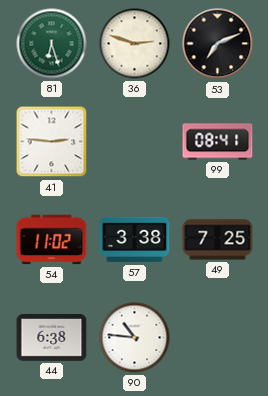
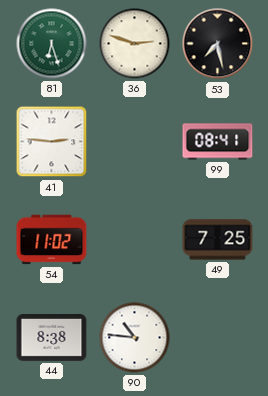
53: 7:11 -> 7:28
57: 3:38 -> none
44: 6:38 -> 8:38
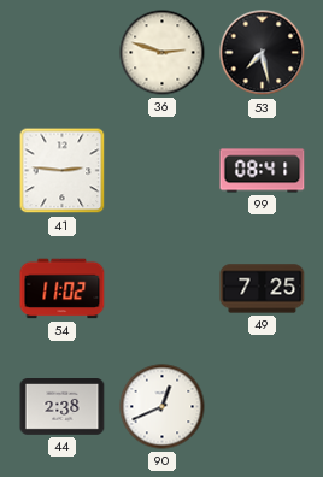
81: 6:27 -> none
44: 8:38 -> 2:38
90: 10:46 -> 12:41
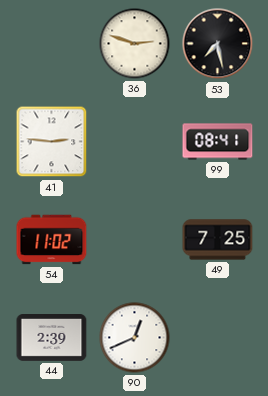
44: 2:38 -> 2:39
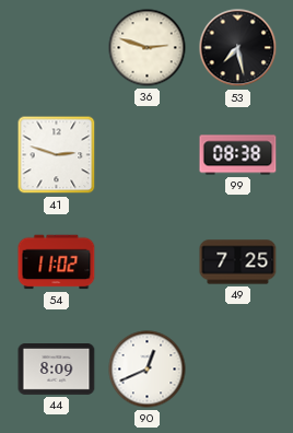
41: 2:46 -> 2:48
99: 08:41 -> 08:38
44: 2:39 -> 8:09
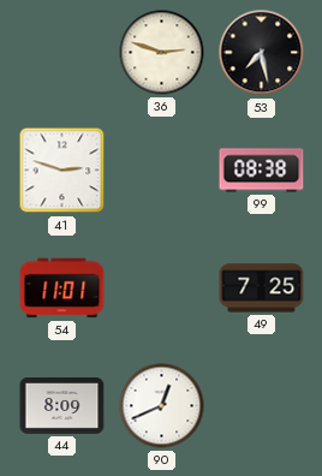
54: 11:02 -> 11:01
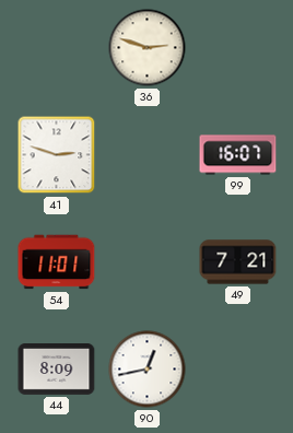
53: 7:28 -> none
99: 08:38 -> 16:07
49: 7:25 -> 7:21
90: 12:41 -> 12:43
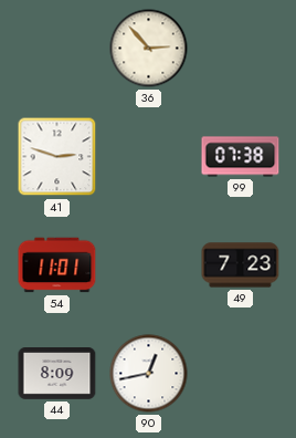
36: 2:48 -> 2:53
99: 16:07 -> 07:38
49: 7:21 -> 7:23
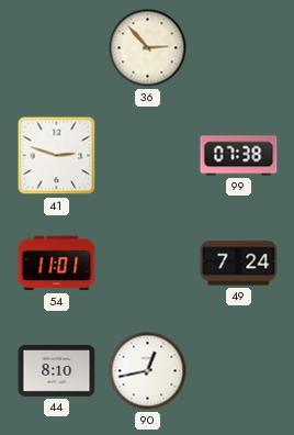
49: 7:23 -> 7:24
44: 8:09 -> 8:10
